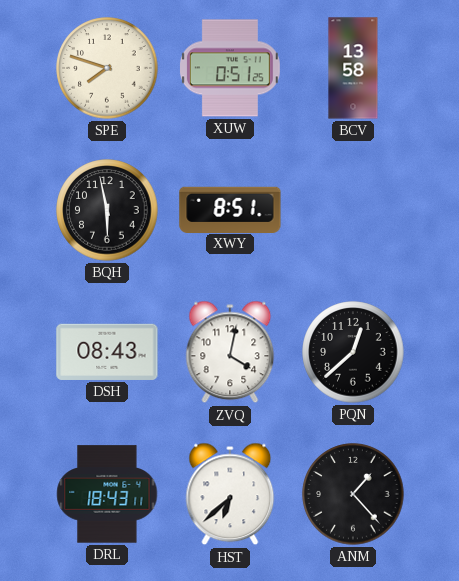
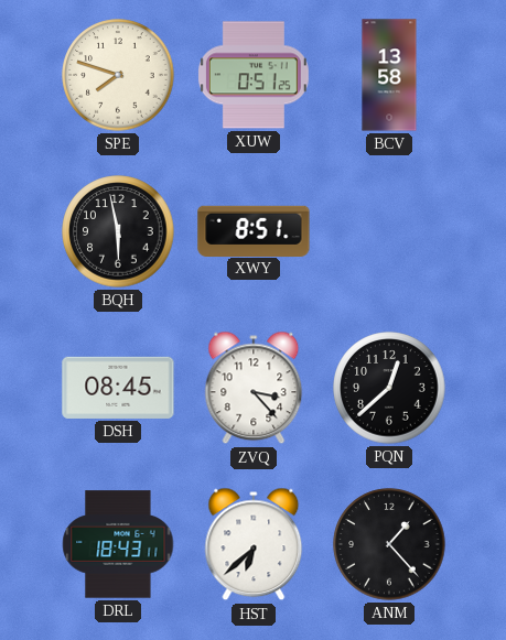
DSH: 08:43 -> 08:45
ZVQ: 4:02 -> 3:23
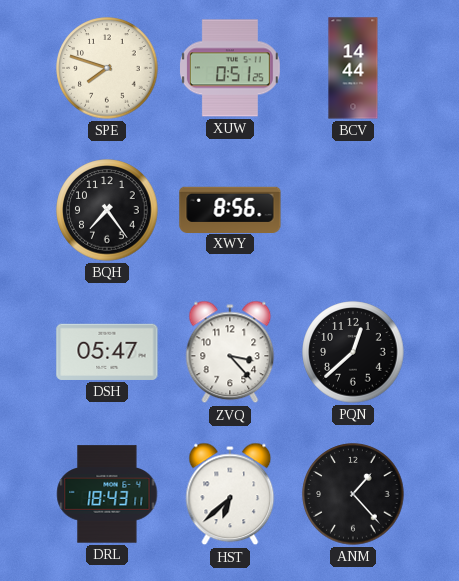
BCV: 13:58 -> 14:44
BQH: 5:58 -> 7:24
XWY: 8:51 -> 8:56
DSH: 08:45 -> 05:47
